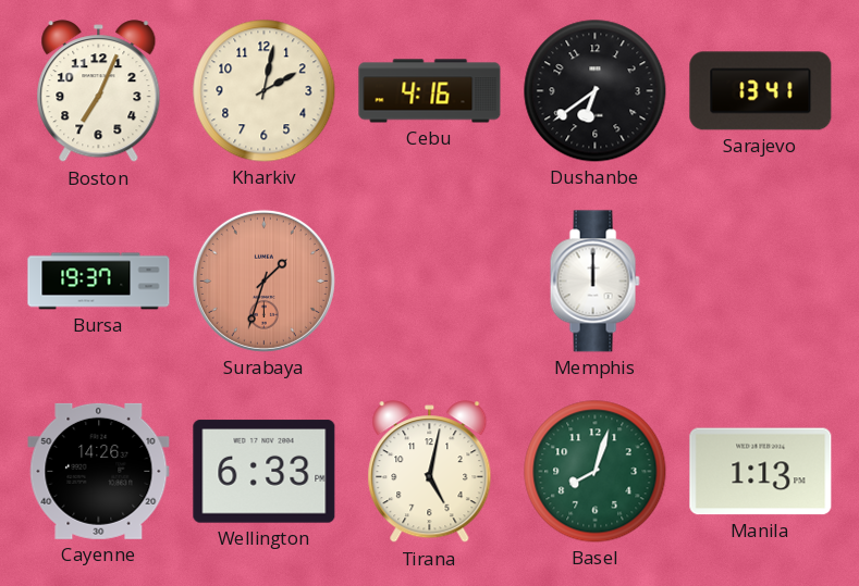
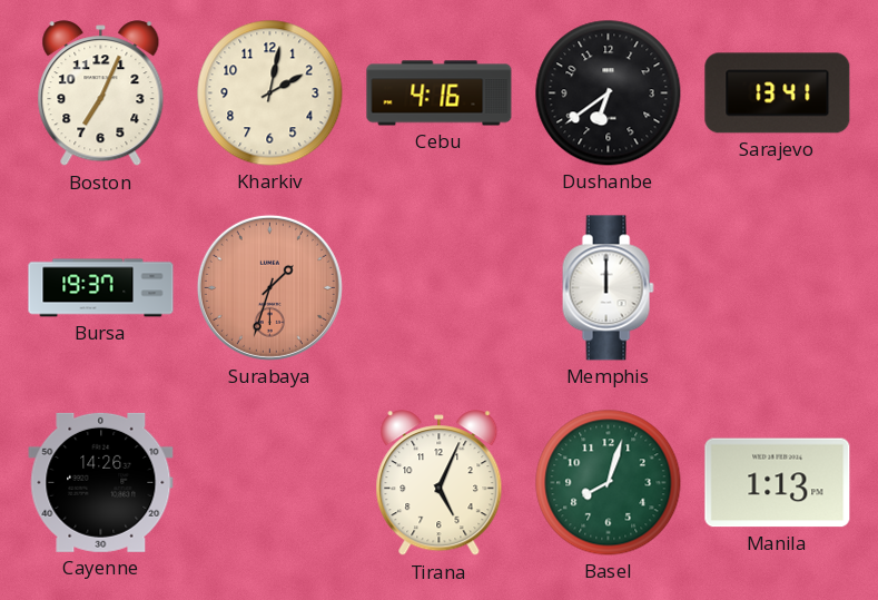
Wellington: 6:33 -> none
Tirana: 5:02 -> 5:04
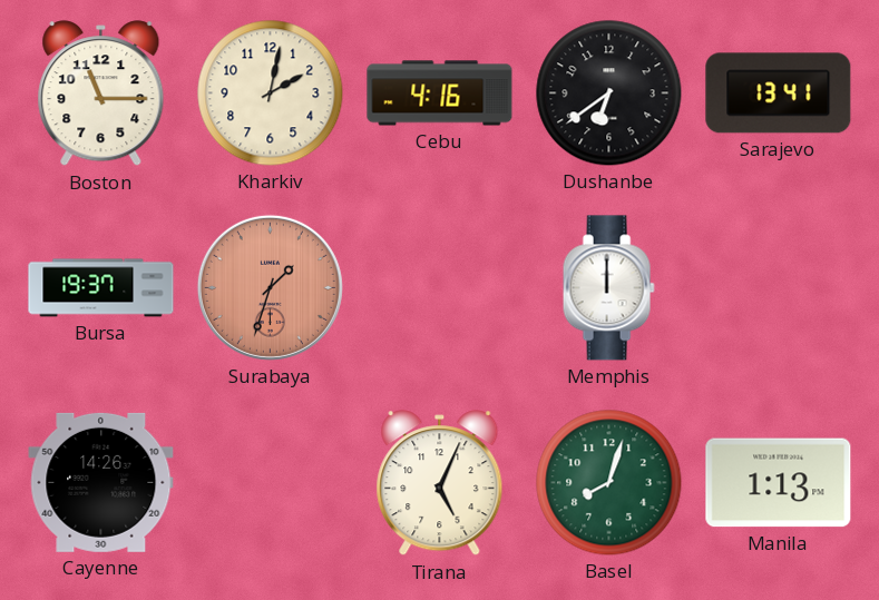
Boston: 7:04 -> 11:15
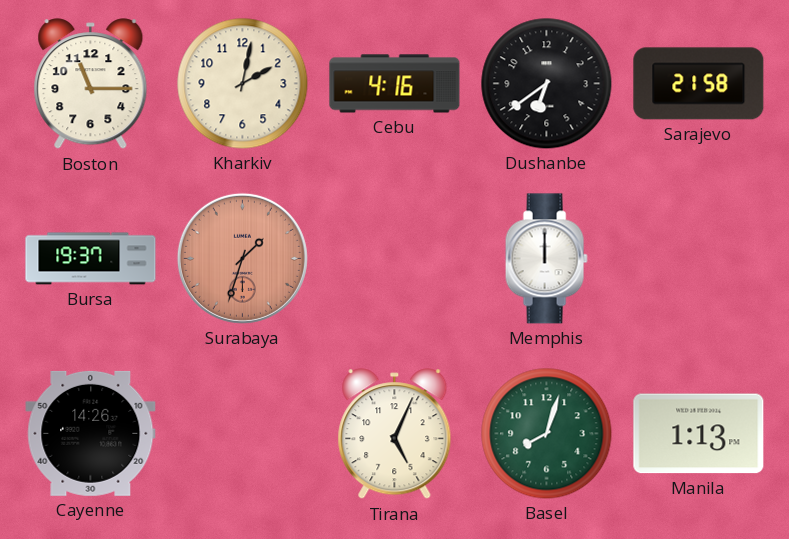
Sarajevo: 13:41 -> 21:58
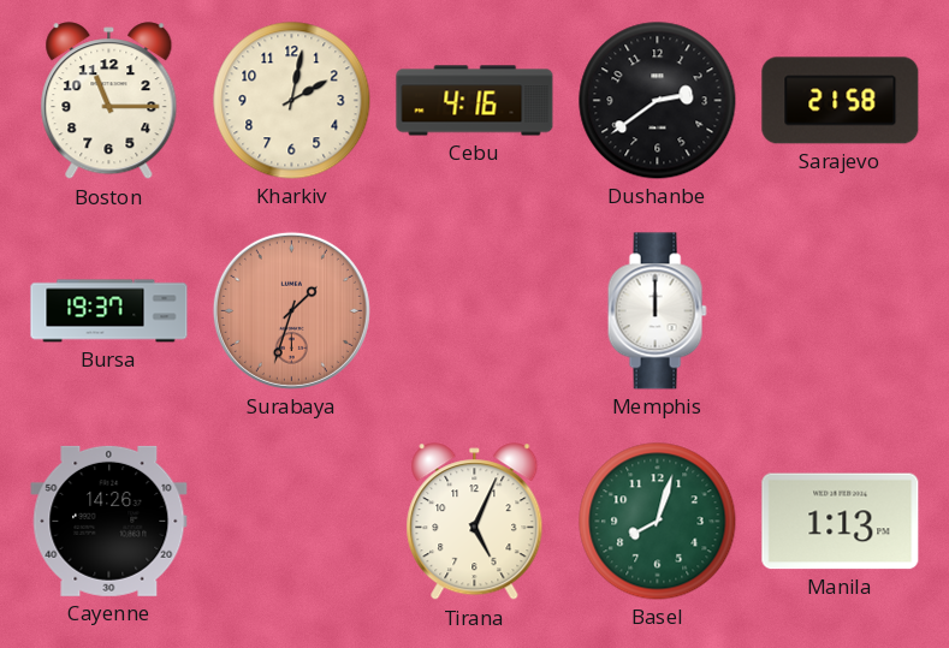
Dushanbe: 6:39 -> 2:39
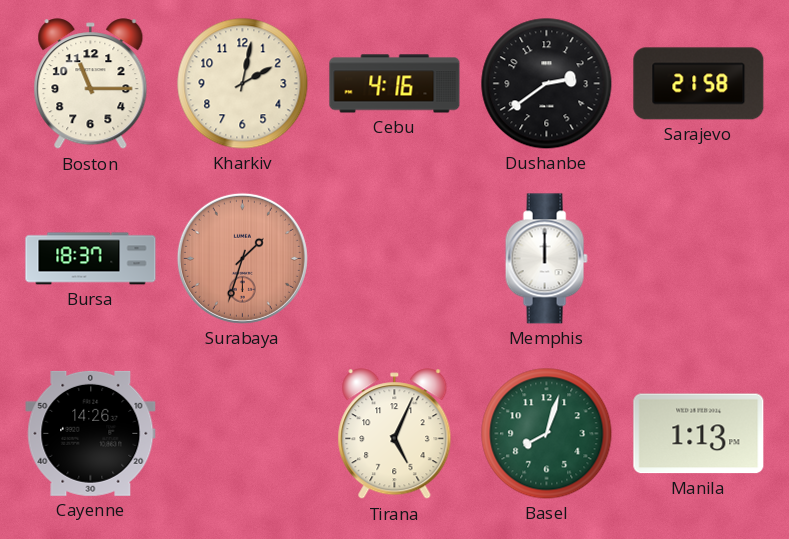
Bursa: 19:37 -> 18:37
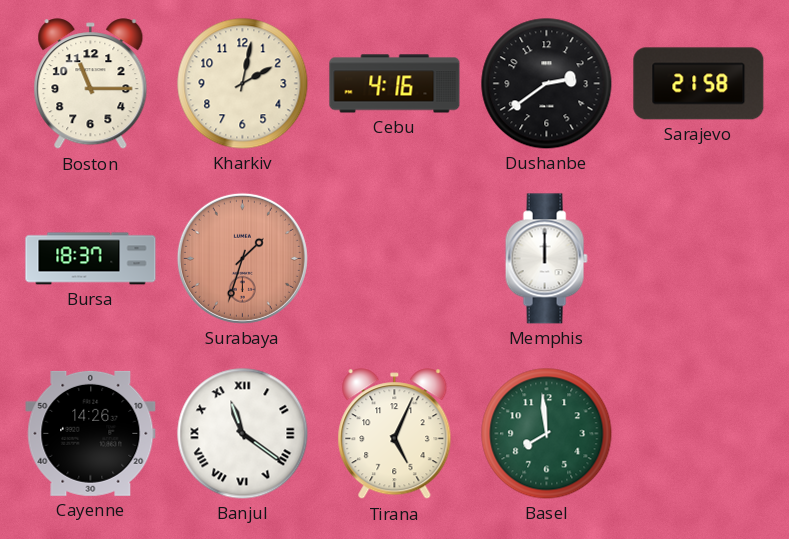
Banjul: none -> 11:21
Basel: 8:03 -> 7:59
Manila: 1:13 -> none
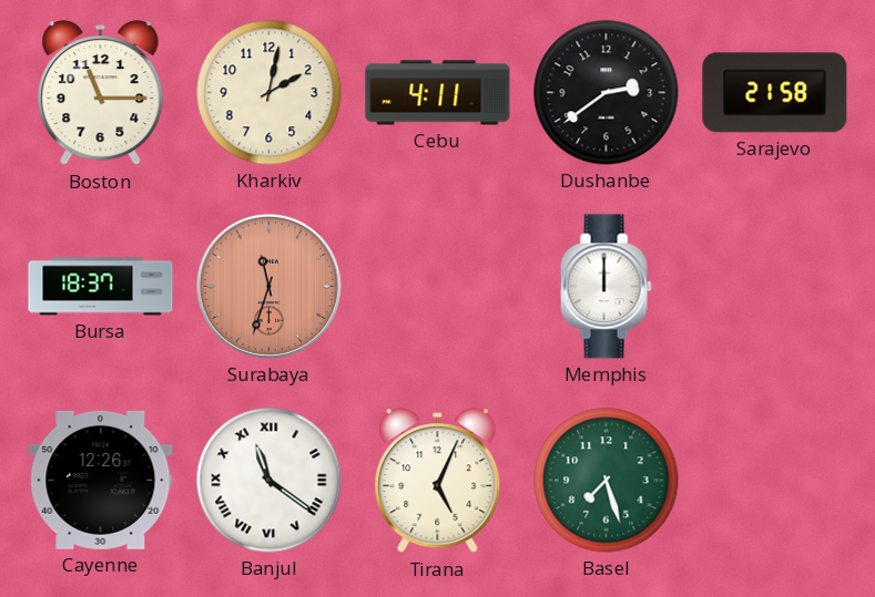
Cebu: 4:16 -> 4:11
Surabaya: 1:33 -> 11:33
Cayenne: 14:26 -> 12:26
Basel: 7:59 -> 7:27
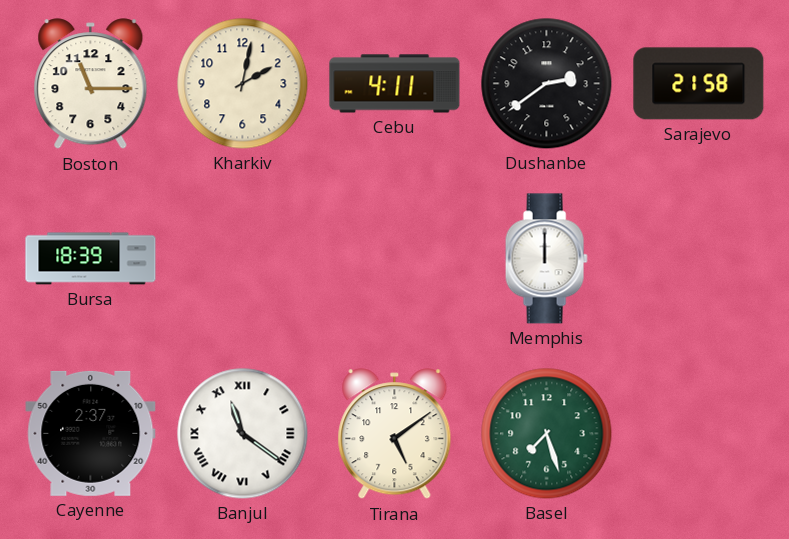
Bursa: 18:37 -> 18:39
Surabaya: 11:33 -> none
Cayenne: 12:26 -> 2:37
Tirana: 5:04 -> 5:09
